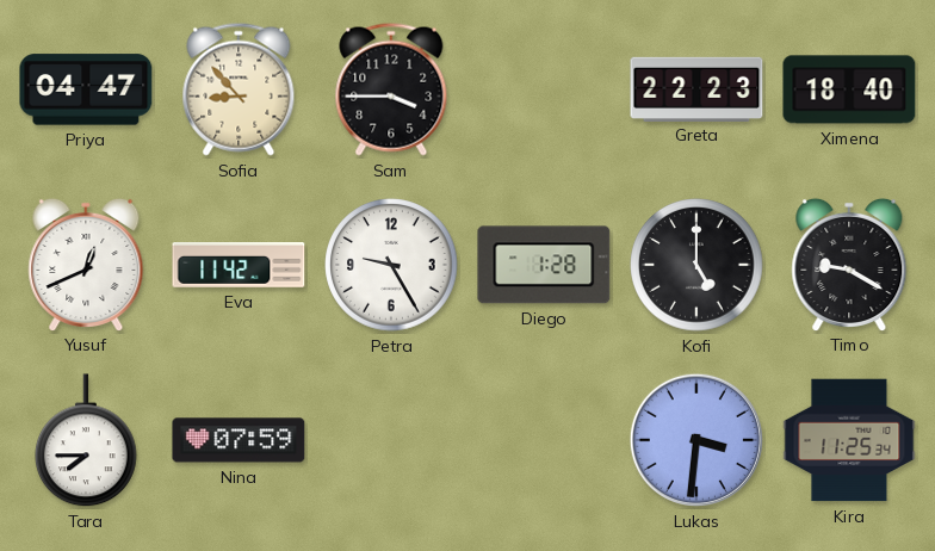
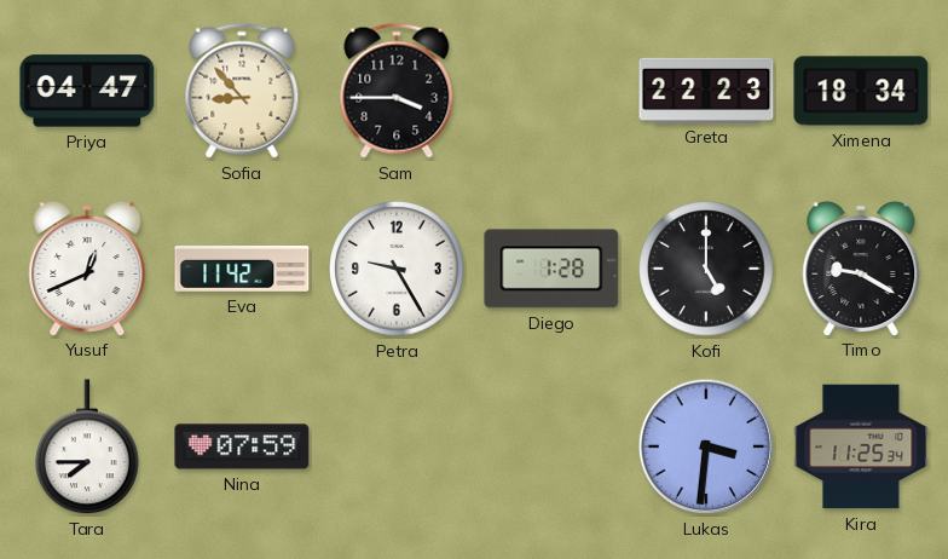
Ximena: 18:40 -> 18:34
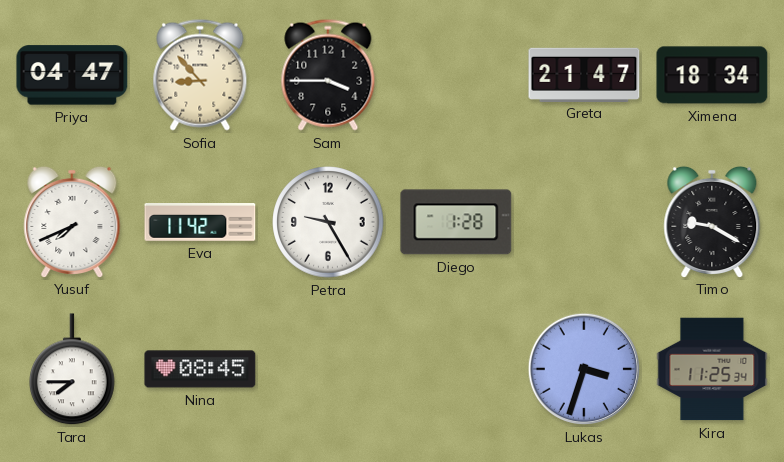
Greta: 22:23 -> 21:47
Yusuf: 12:41 -> 7:41
Kofi: 5:00 -> none
Nina: 07:59 -> 08:45
Lukas: 3:31 -> 3:33
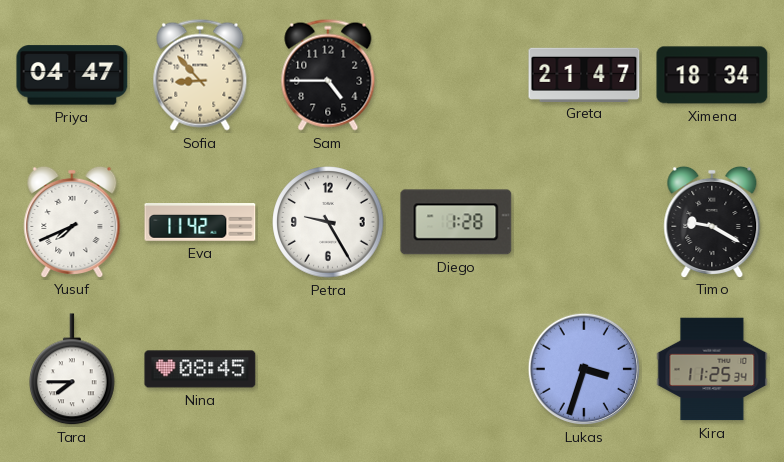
Sam: 3:45 -> 4:45
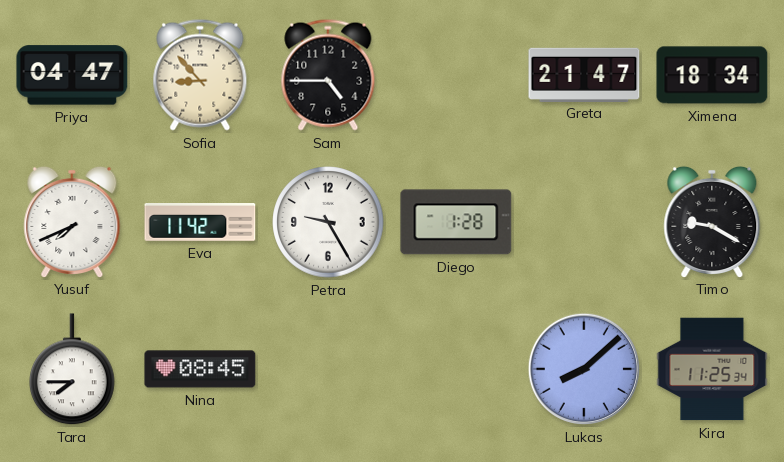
Lukas: 3:33 -> 8:08
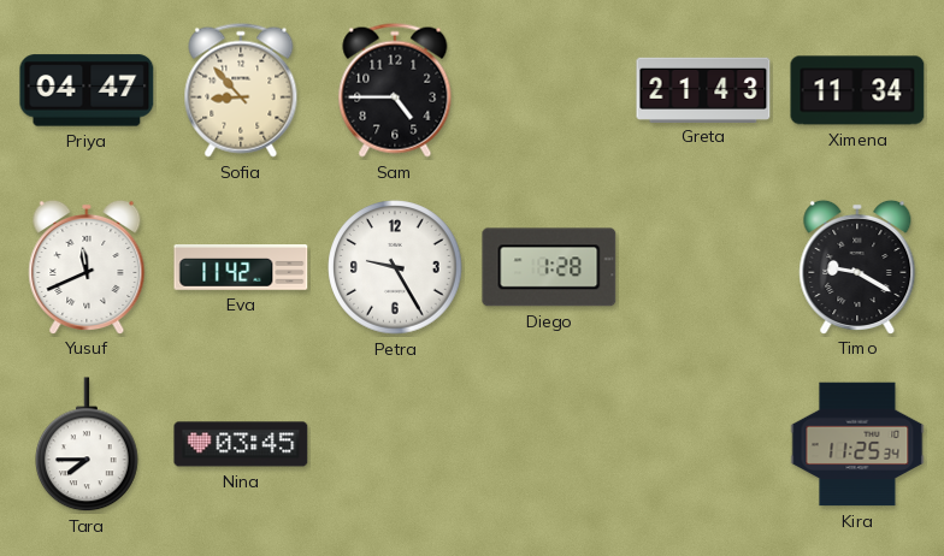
Greta: 21:47 -> 21:43
Ximena: 18:34 -> 11:34
Yusuf: 7:41 -> 11:41
Nina: 08:45 -> 03:45
Lukas: 8:08 -> none
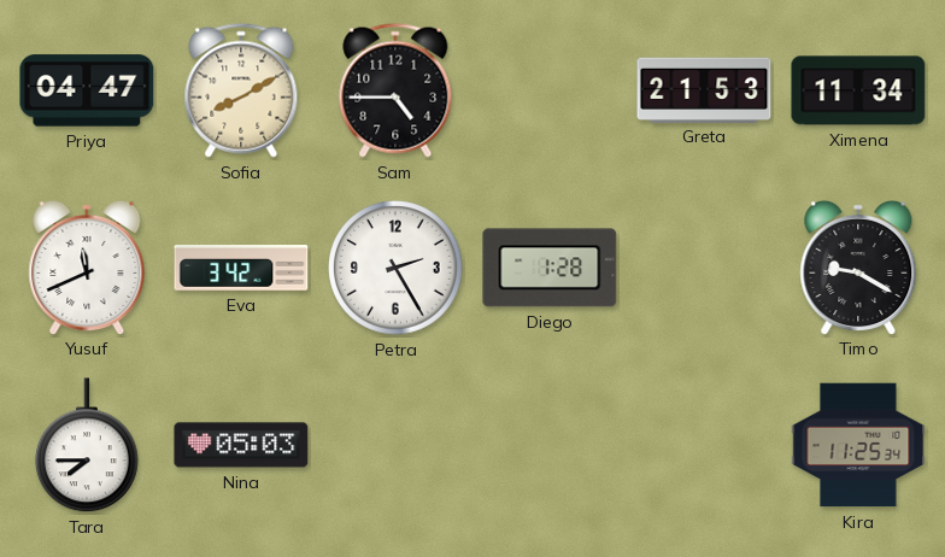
Sofia: 8:53 -> 8:10
Greta: 21:43 -> 21:53
Eva: 11:42 -> 3:42
Petra: 9:25 -> 2:25
Nina: 03:45 -> 05:03
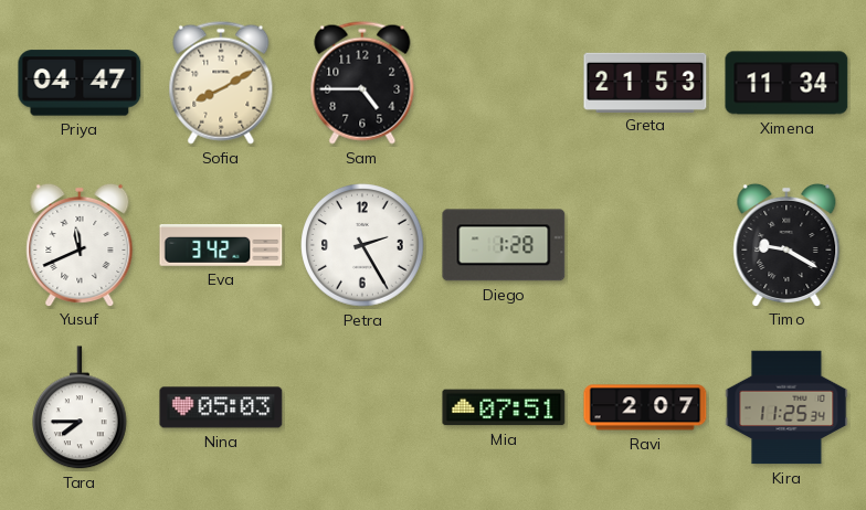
Mia: none -> 07:51
Ravi: none -> 2:07
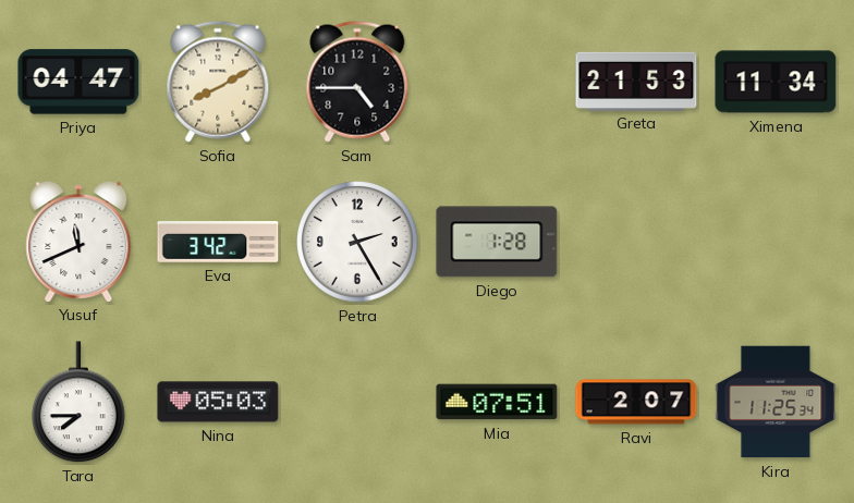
Timo: 9:20 -> none
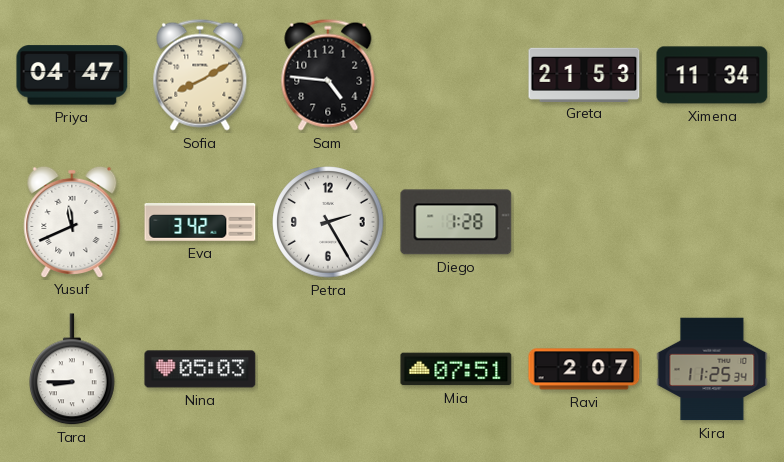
Sam: 4:45 -> 4:46
Tara: 7:45 -> 8:45
